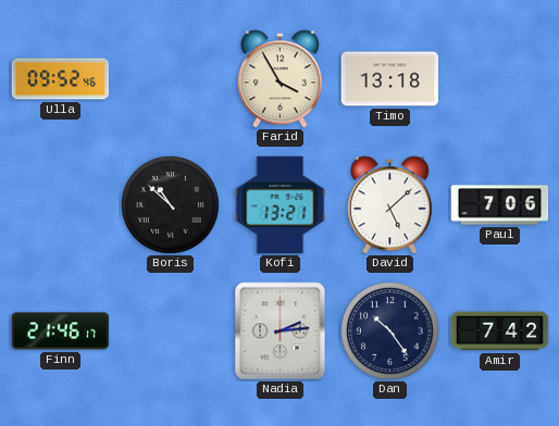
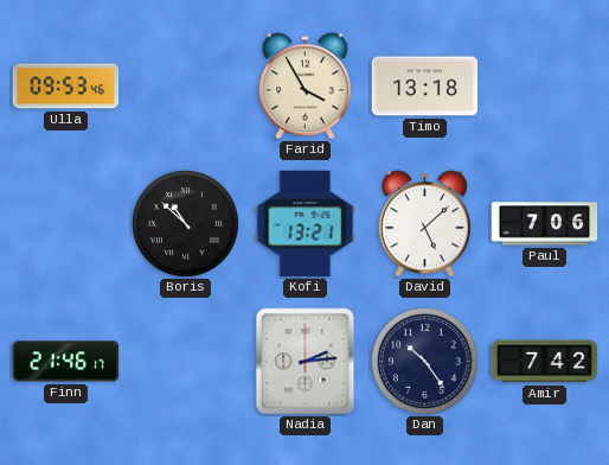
Ulla: 09:52 -> 09:53
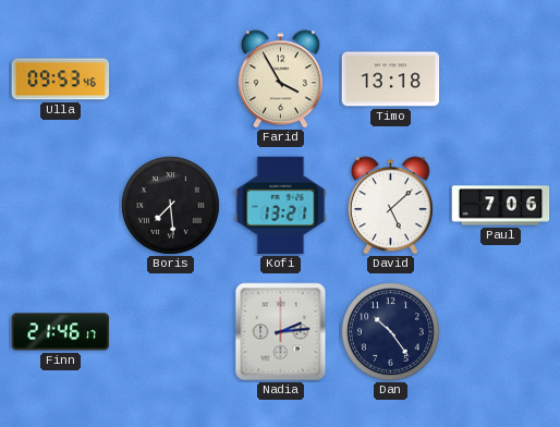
Boris: 10:52 -> 7:29
Amir: 7:42 -> none
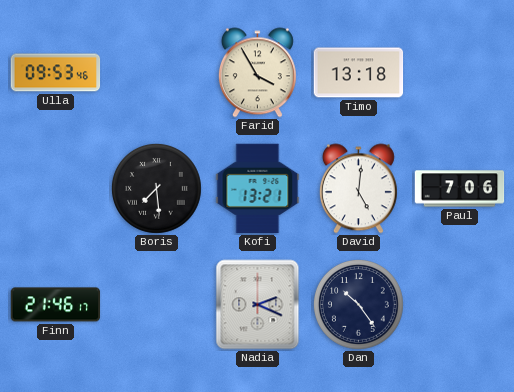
David: 5:08 -> 5:01
Nadia: 2:14 -> 2:19
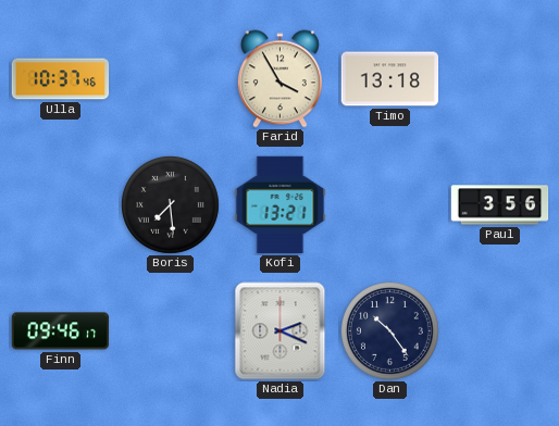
Ulla: 09:53 -> 10:37
David: 5:01 -> none
Paul: 7:06 -> 3:56
Finn: 21:46 -> 09:46
